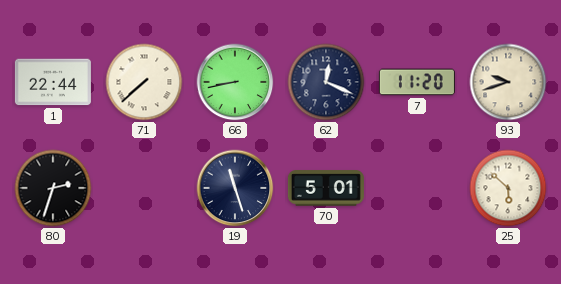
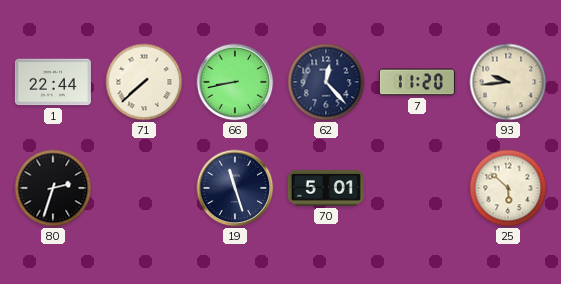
62: 12:19 -> 12:23
93: 9:42 -> 9:44
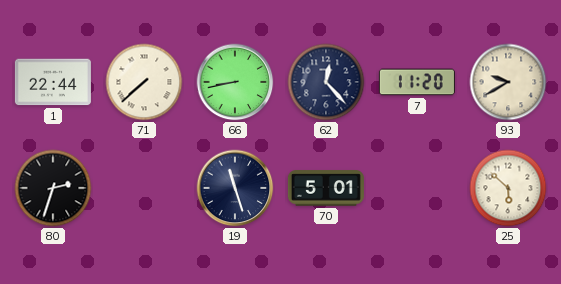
93: 9:44 -> 9:40
